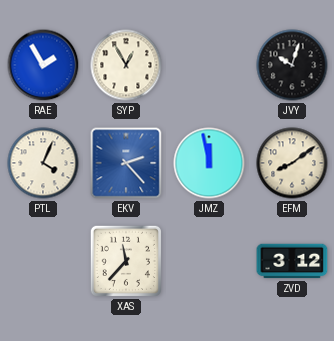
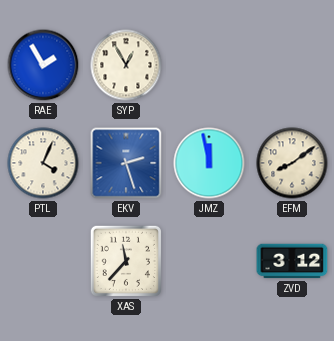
JVY: 10:03 -> none
EKV: 2:23 -> 2:27
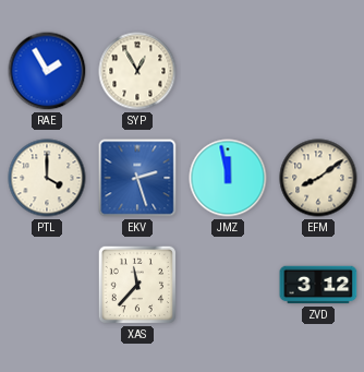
PTL: 4:04 -> 4:00
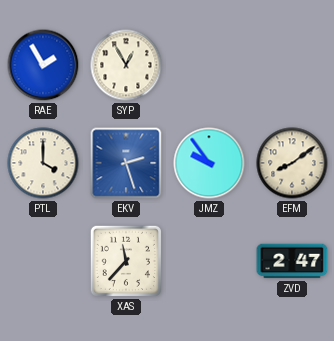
JMZ: 11:58 -> 9:54
ZVD: 3:12 -> 2:47
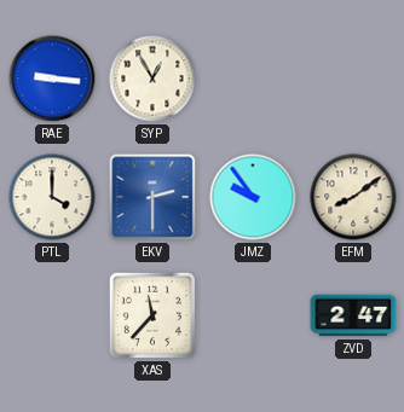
RAE: 1:55 -> 9:16
EKV: 2:27 -> 2:30
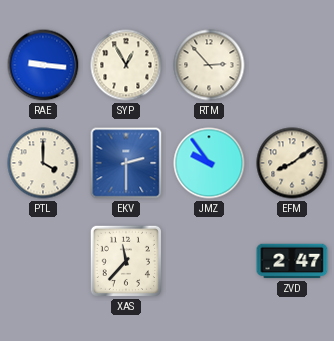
RTM: none -> 2:53
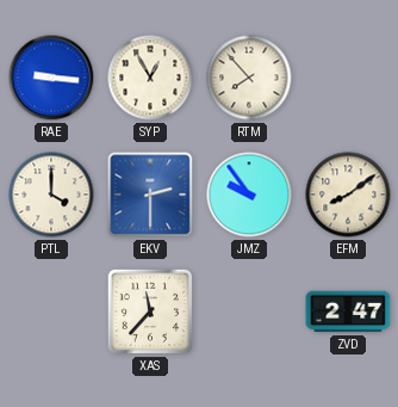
RTM: 2:53 -> 7:53
